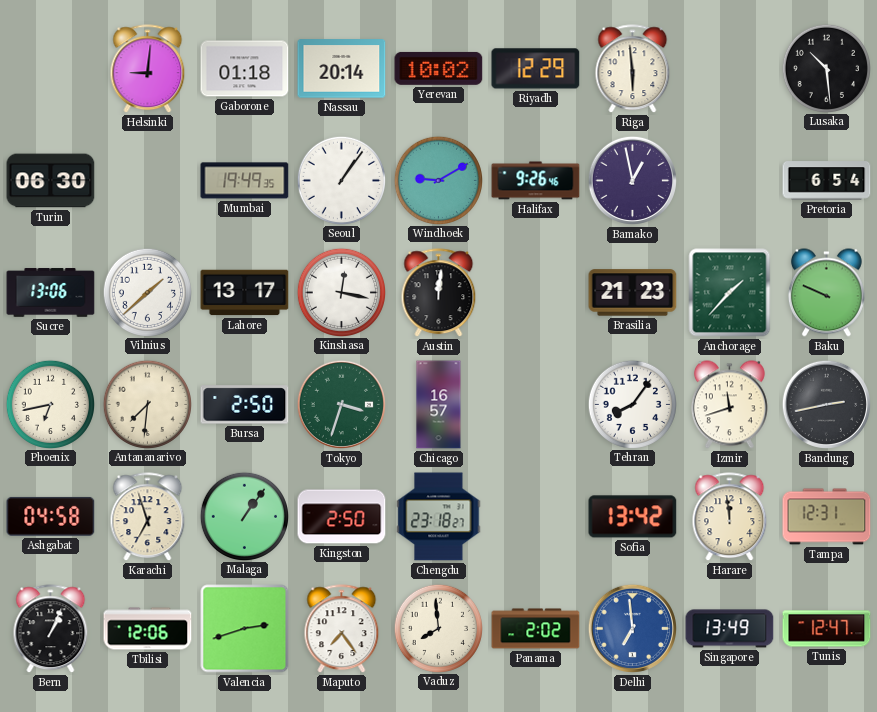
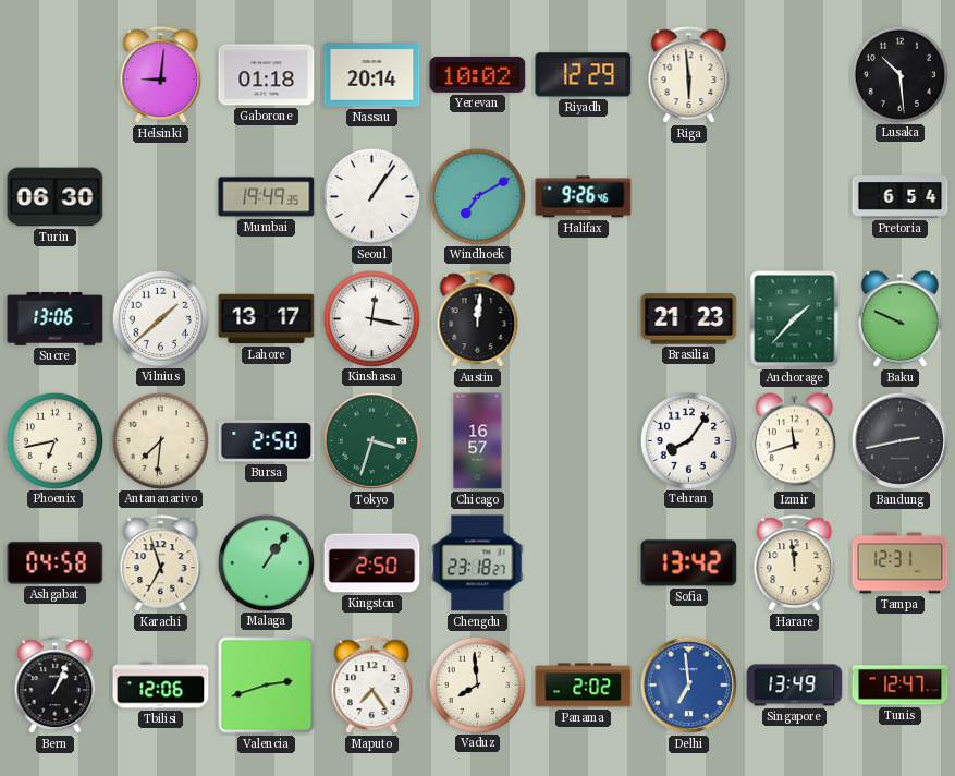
Windhoek: 9:10 -> 7:10
Bamako: 12:58 -> none
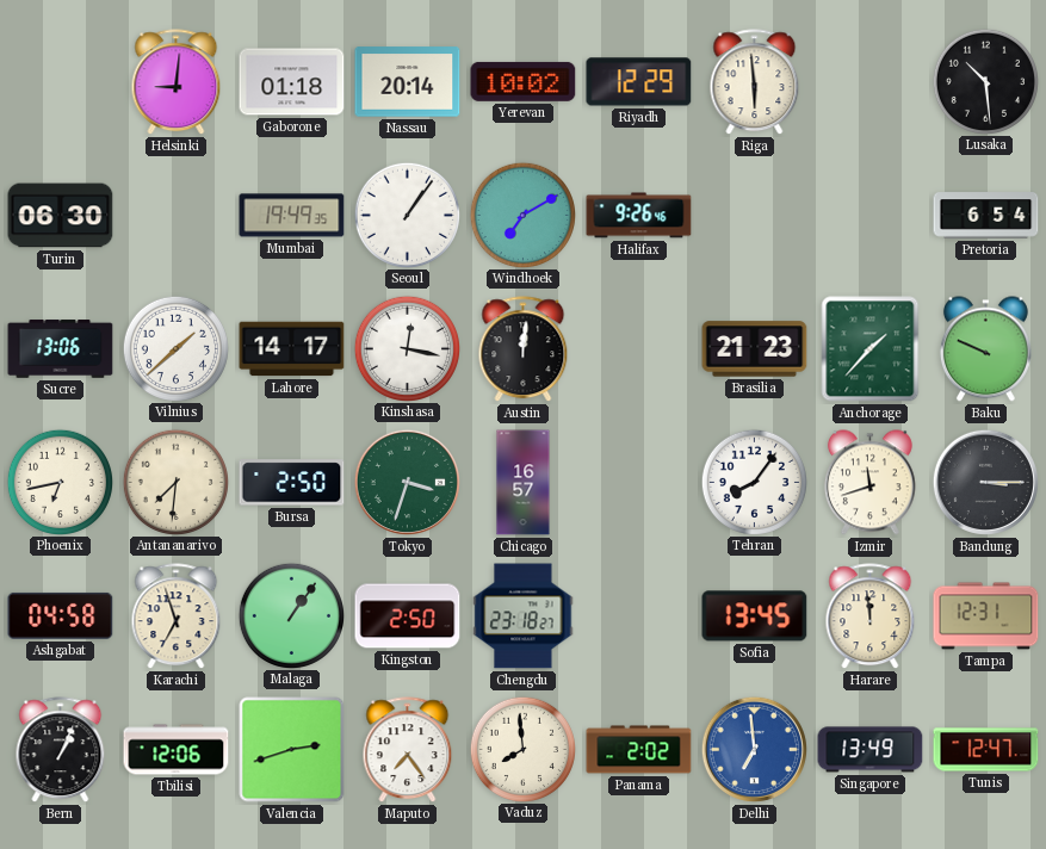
Lahore: 13:17 -> 14:17
Bandung: 2:43 -> 3:15
Sofia: 13:42 -> 13:45
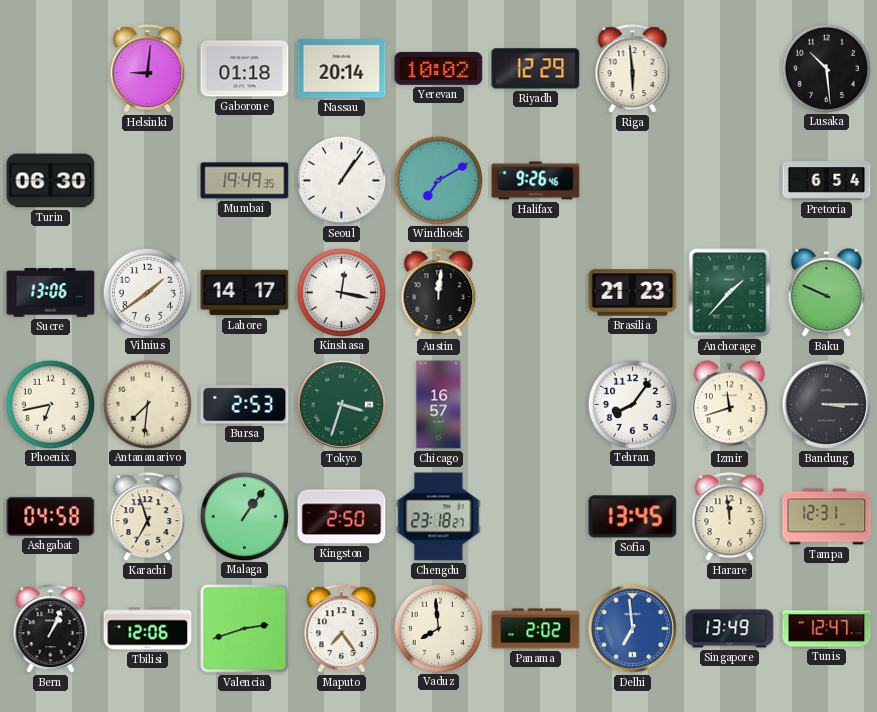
Vilnius: 1:38 -> 1:39
Bursa: 2:50 -> 2:53
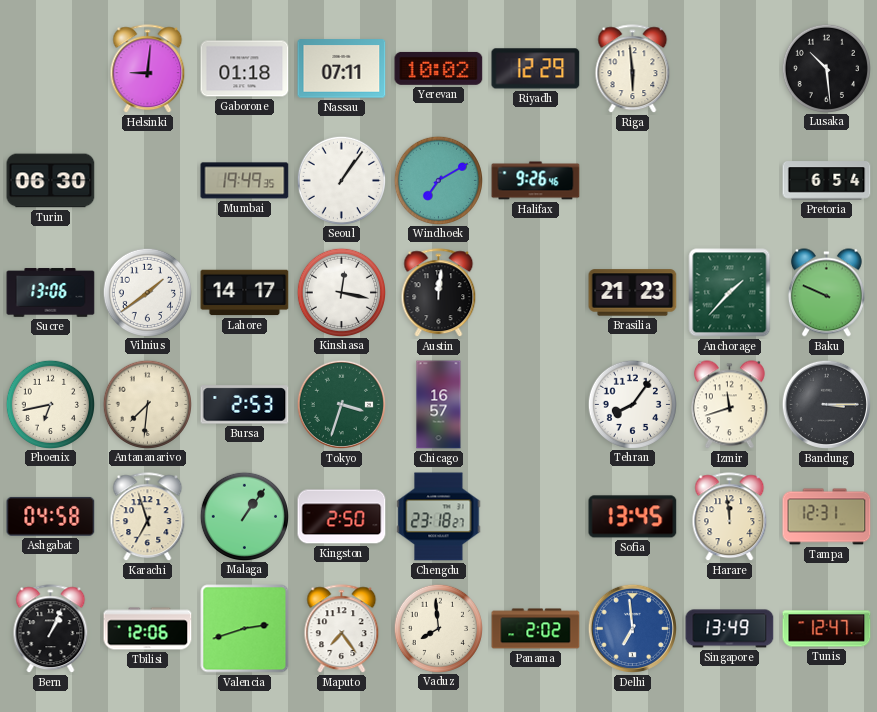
Nassau: 20:14 -> 07:11
